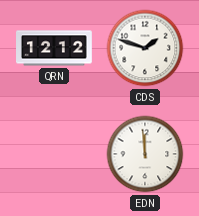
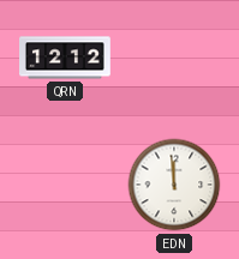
CDS: 1:48 -> none
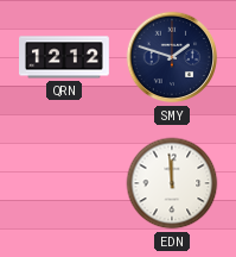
SMY: none -> 1:48
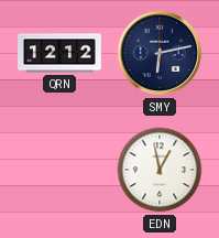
SMY: 1:48 -> 6:13
EDN: 11:59 -> 12:58
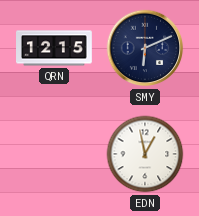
QRN: 12:12 -> 12:15
SMY: 6:13 -> 6:11
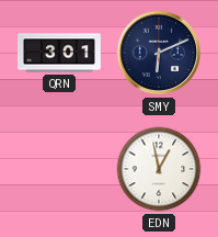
QRN: 12:15 -> 3:01
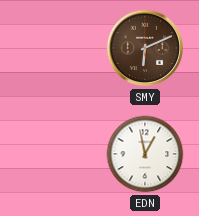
QRN: 3:01 -> none
SMY dial: navy -> brown
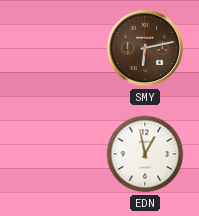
SMY: 6:11 -> 6:13
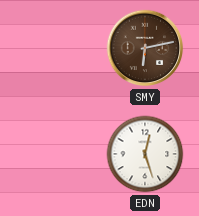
EDN: 12:58 -> 12:27
